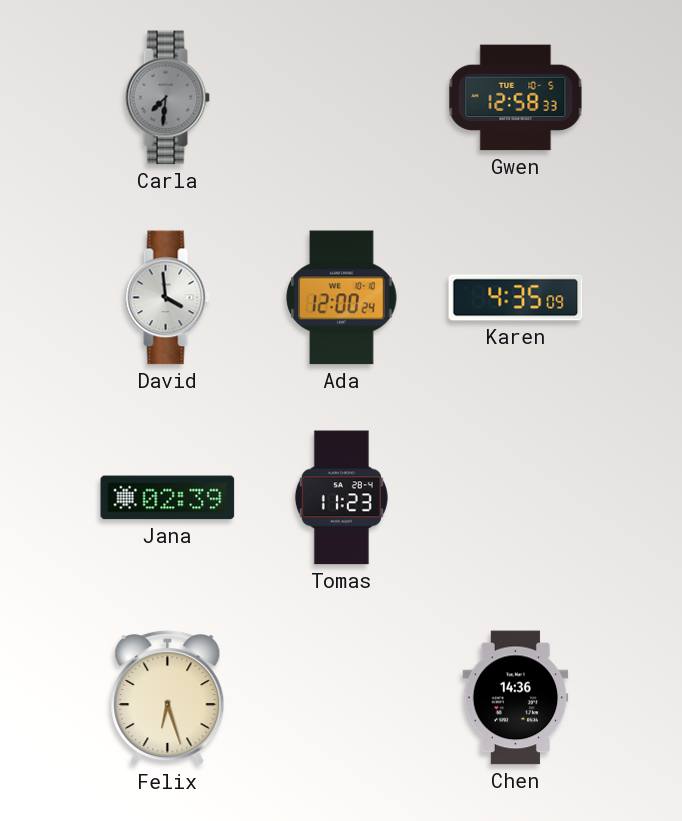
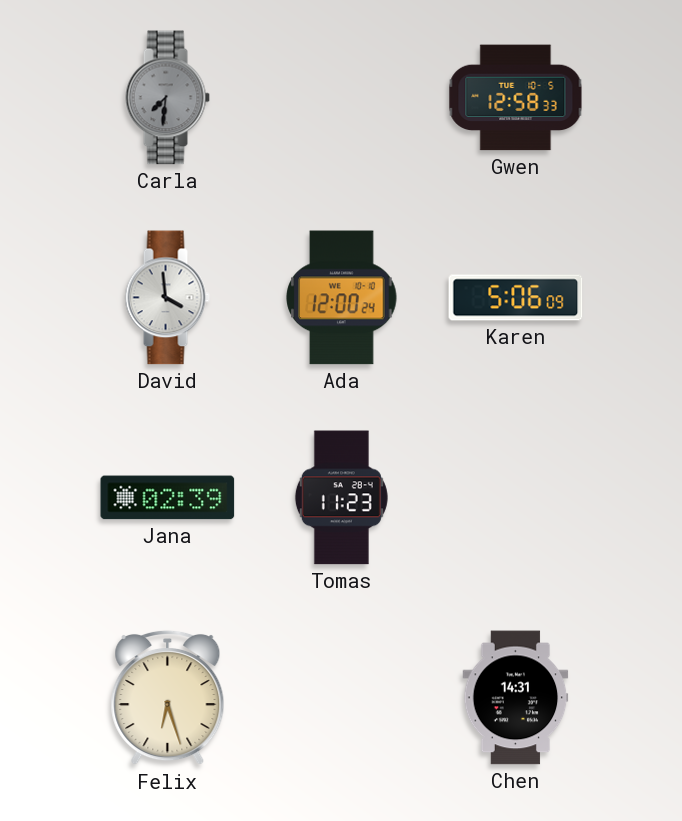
Karen: 4:35 -> 5:06
Chen: 14:36 -> 14:31
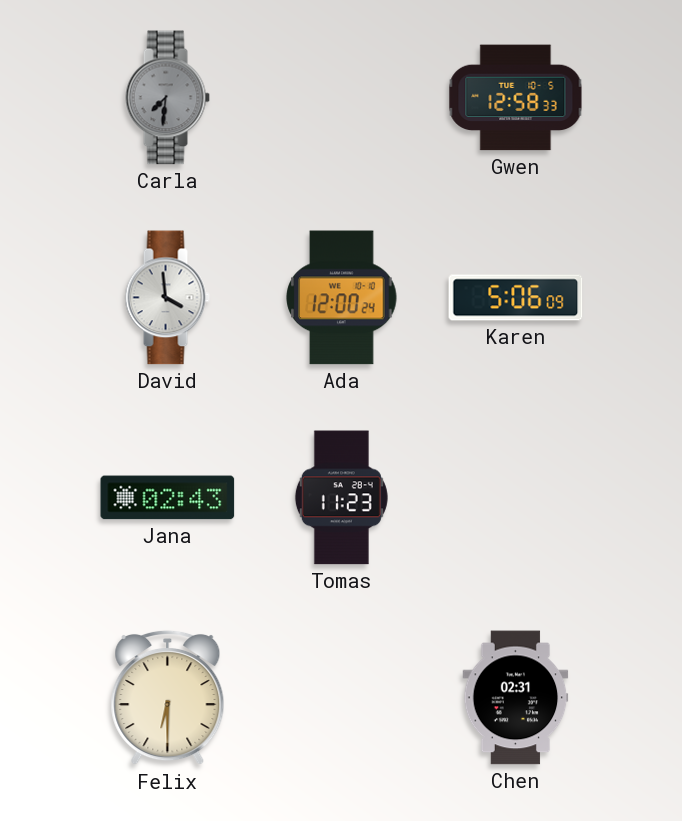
Jana: 02:39 -> 02:43
Felix: 6:27 -> 6:30
Chen: 14:31 -> 02:31
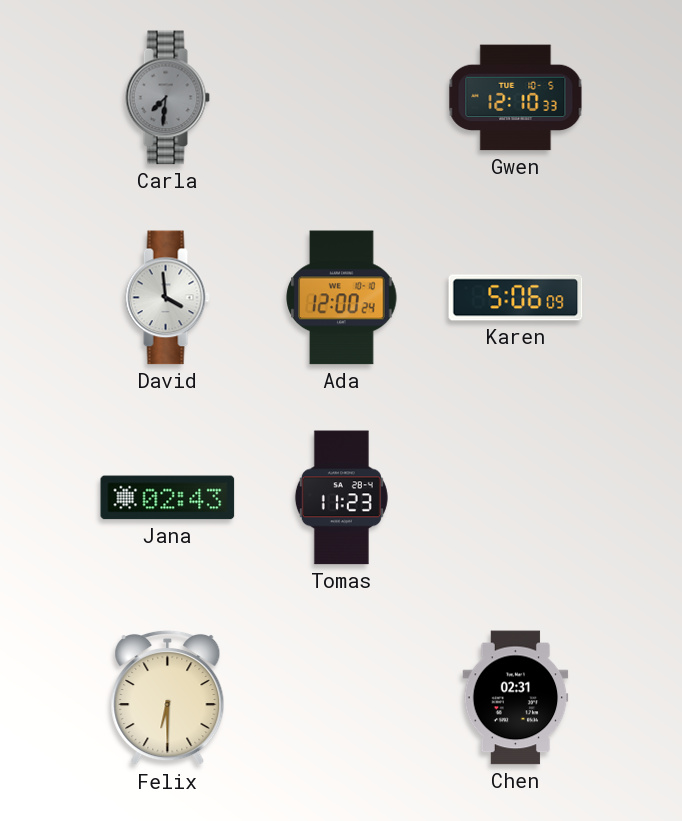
Gwen: 12:58 -> 12:10
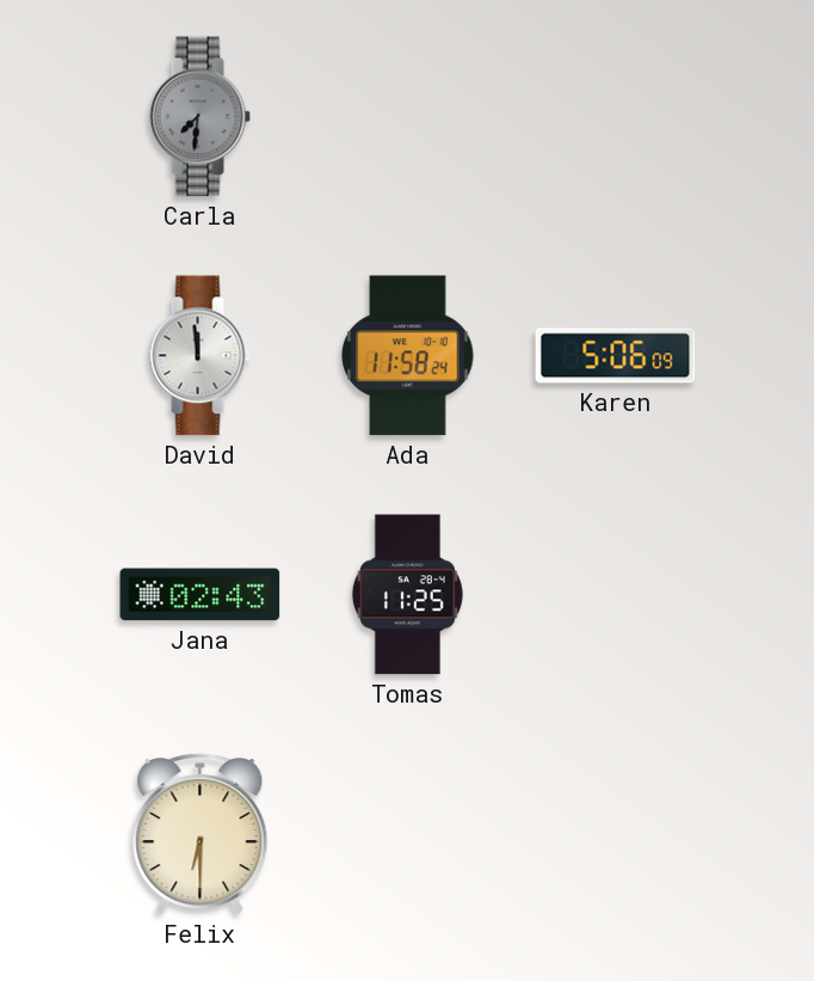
Gwen: 12:10 -> none
David: 3:59 -> 11:59
Ada: 12:00 -> 11:58
Tomas: 11:23 -> 11:25
Chen: 02:31 -> none
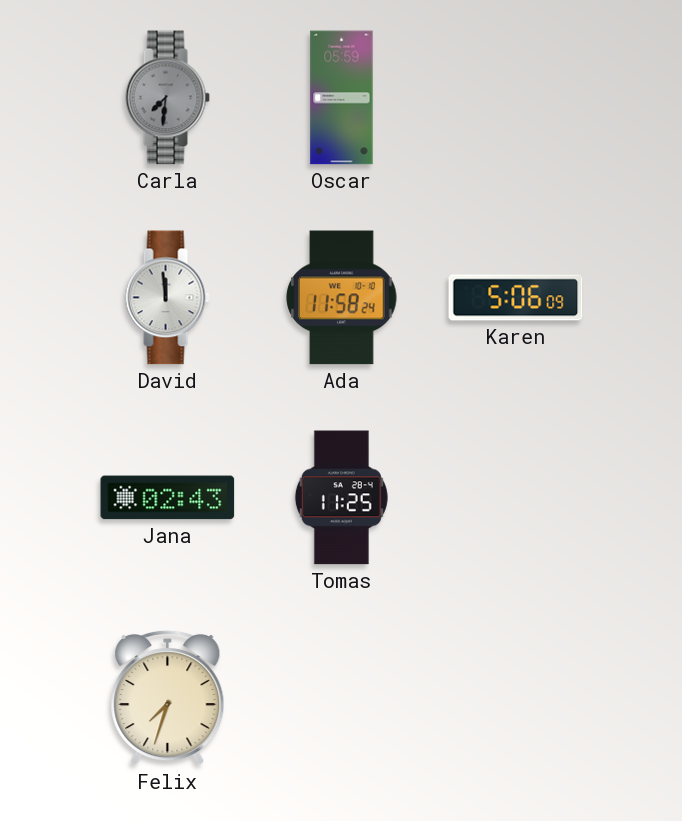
Oscar: none -> 05:59
Felix: 6:30 -> 7:33
